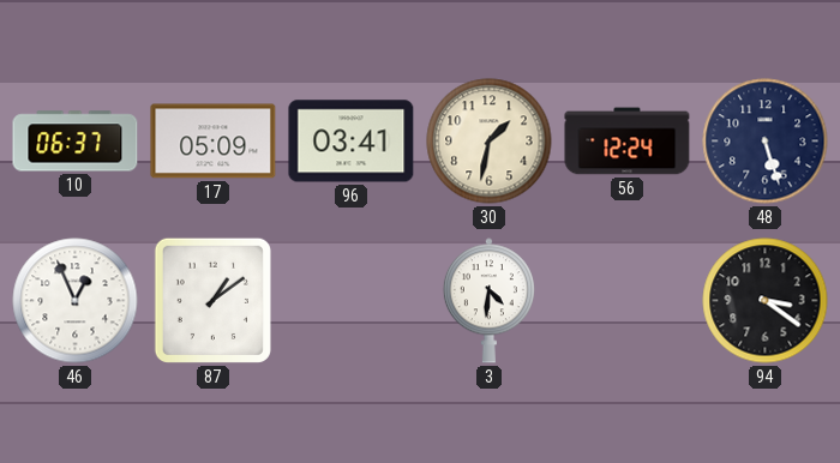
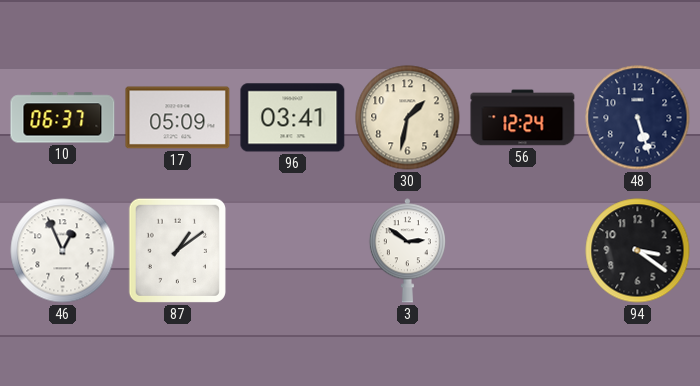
3: 4:31 -> 2:51
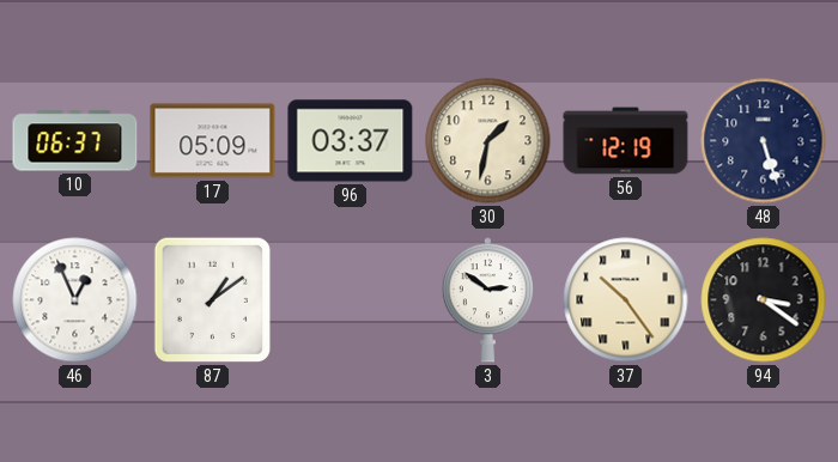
96: 03:41 -> 03:37
56: 12:24 -> 12:19
37: none -> 10:24
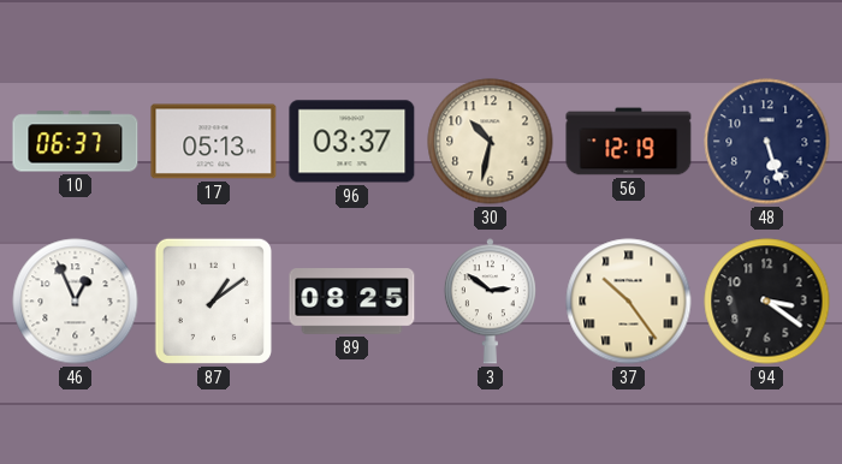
17: 05:09 -> 05:13
30: 1:32 -> 10:32
89: none -> 08:25
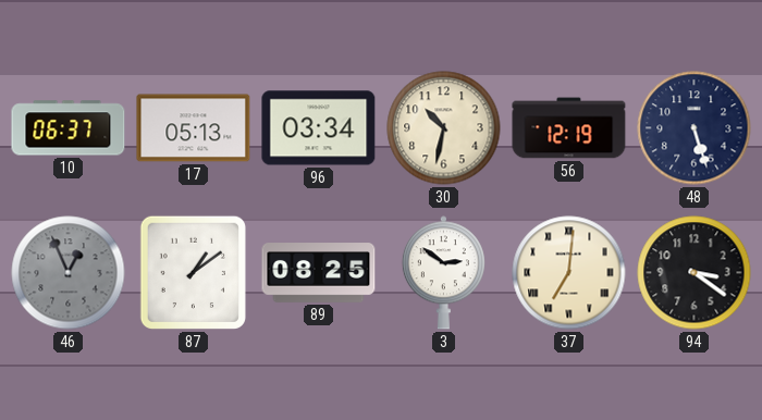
96: 03:37 -> 03:34
46 dial: white -> grey
37: 10:24 -> 7:01
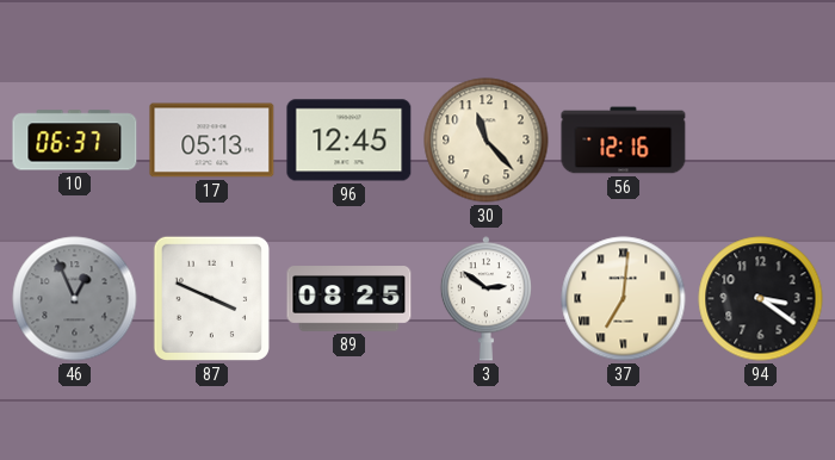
96: 03:34 -> 12:45
30: 10:32 -> 11:23
56: 12:19 -> 12:16
48: 5:27 -> none
87: 1:09 -> 3:49
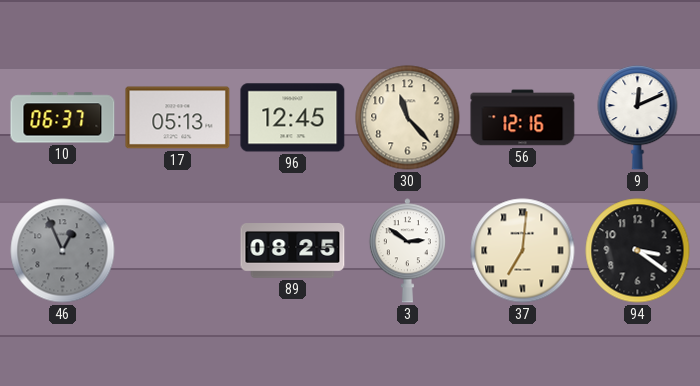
9: none -> 12:11
87: 3:49 -> none
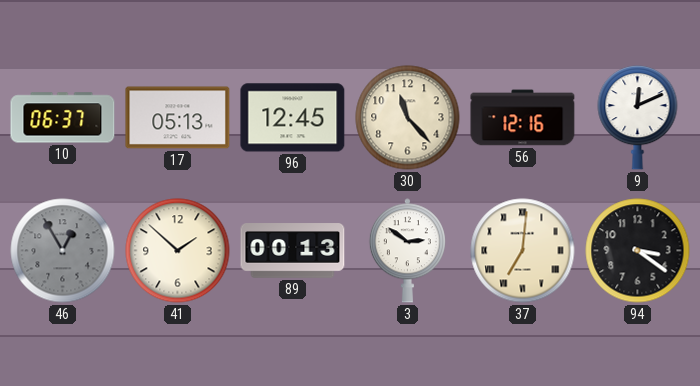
46: 12:56 -> 12:55
41: none -> 1:52
89: 08:25 -> 00:13
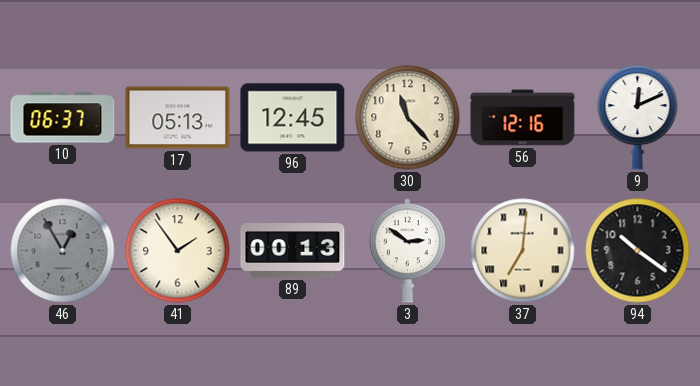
41: 1:52 -> 1:54
94: 3:21 -> 10:21
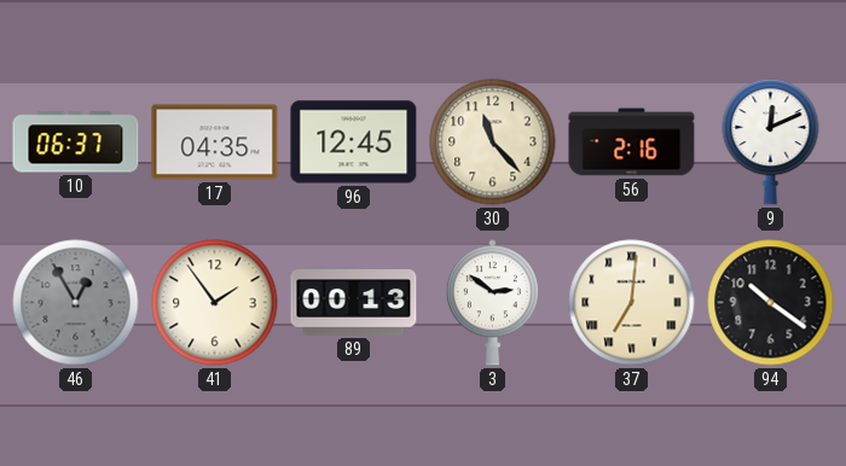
17: 05:13 -> 04:35
56: 12:16 -> 2:16
